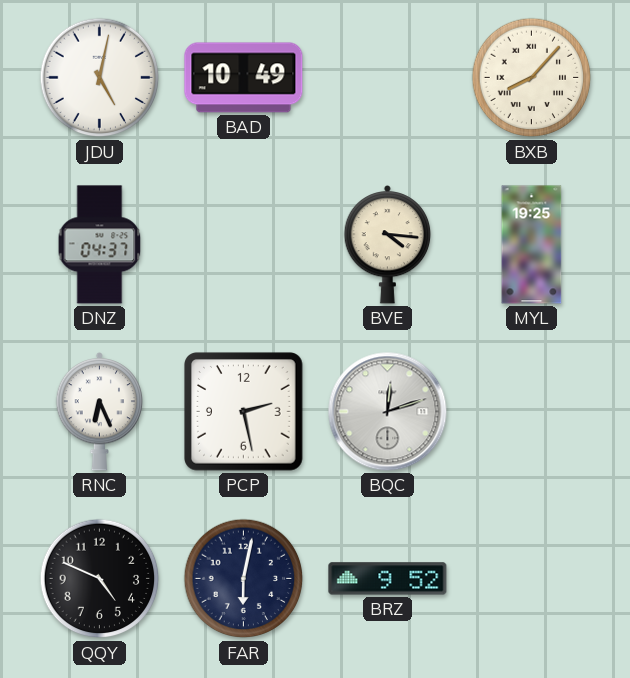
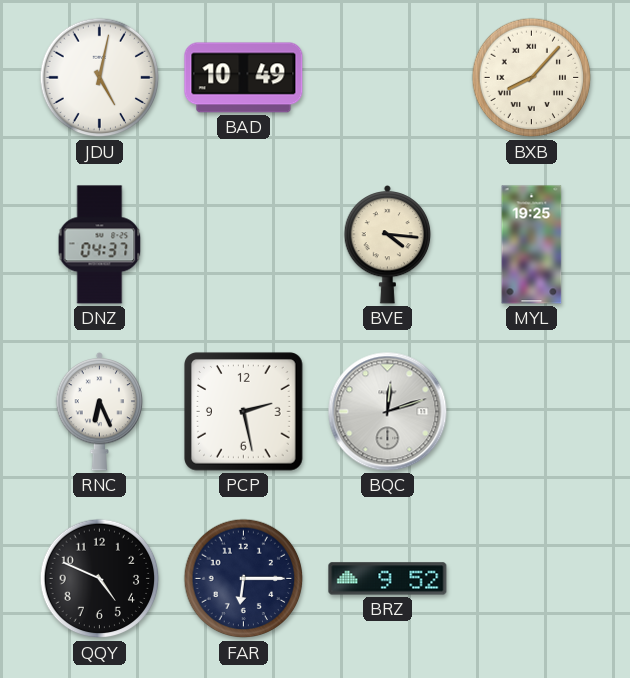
FAR: 6:02 -> 6:15
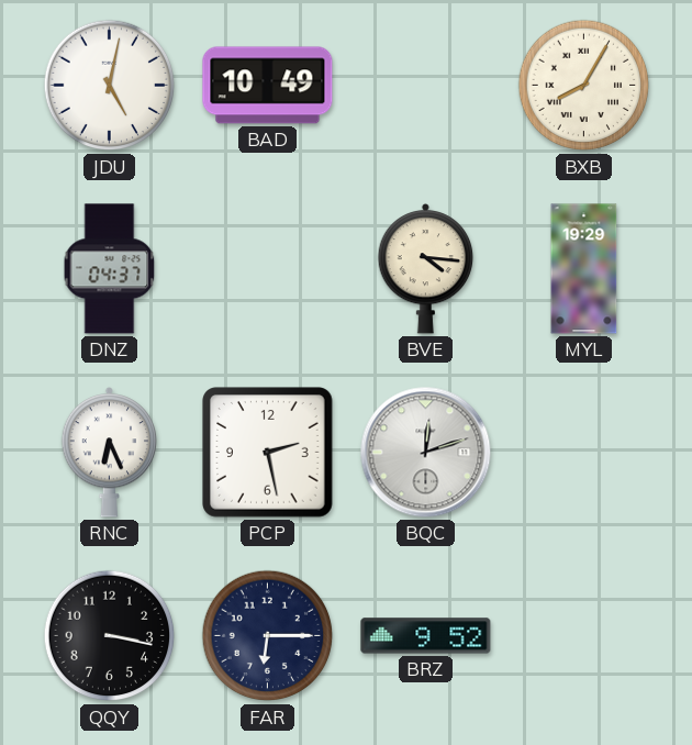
BXB: 8:07 -> 8:05
MYL: 19:25 -> 19:29
QQY: 4:49 -> 3:17
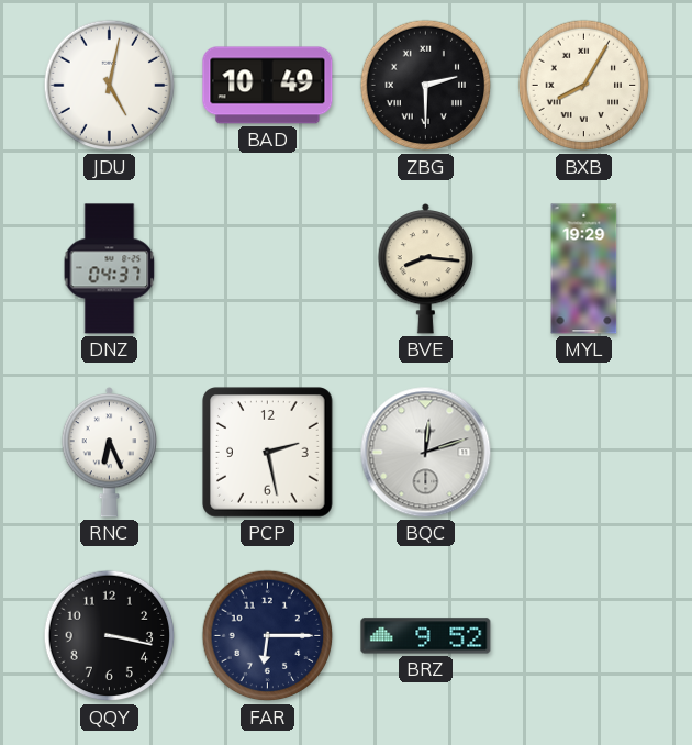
ZBG: none -> 2:30
BVE: 4:16 -> 8:16
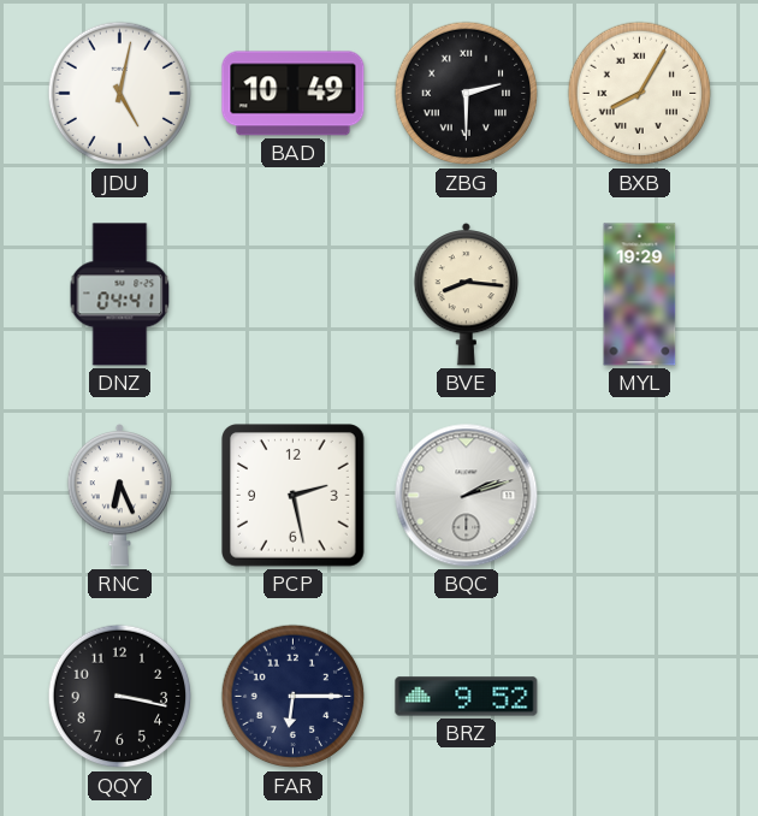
DNZ: 04:37 -> 04:41
BQC: 12:12 -> 2:12
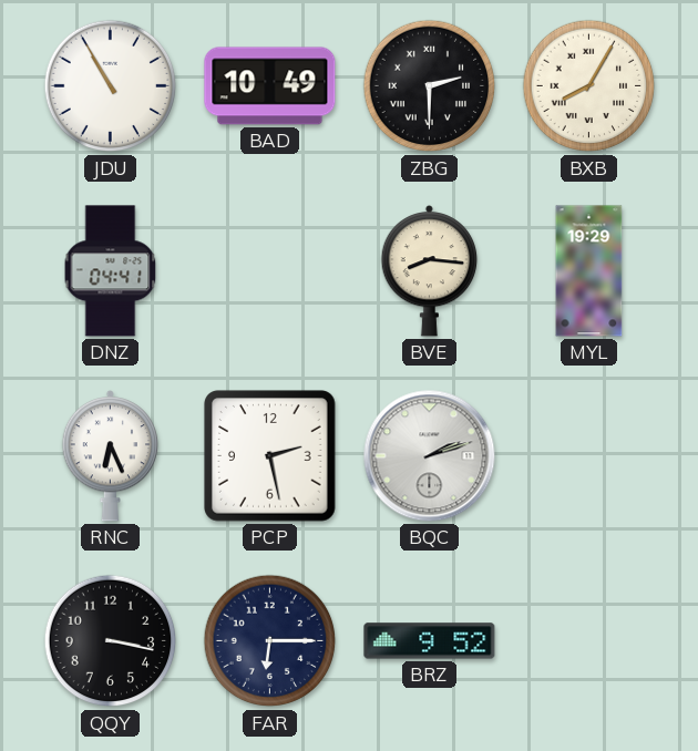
JDU: 5:02 -> 10:55
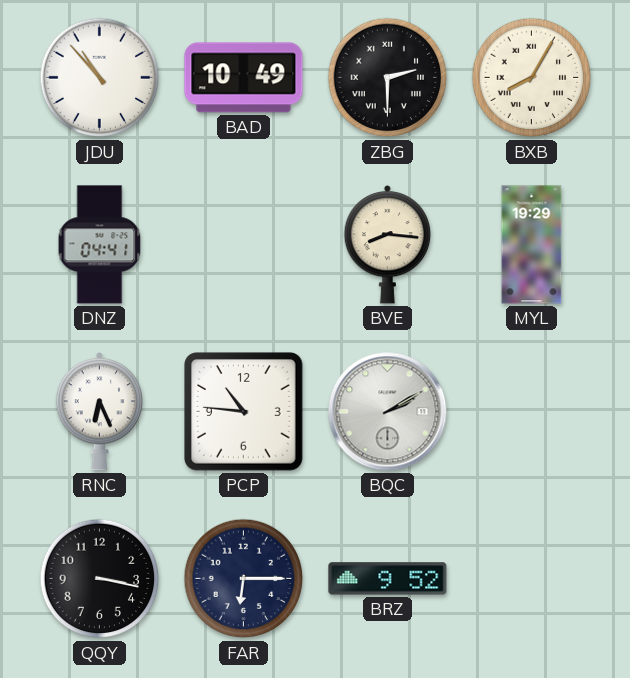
JDU: 10:55 -> 10:53
PCP: 2:28 -> 10:46
BQC: 2:12 -> 2:10
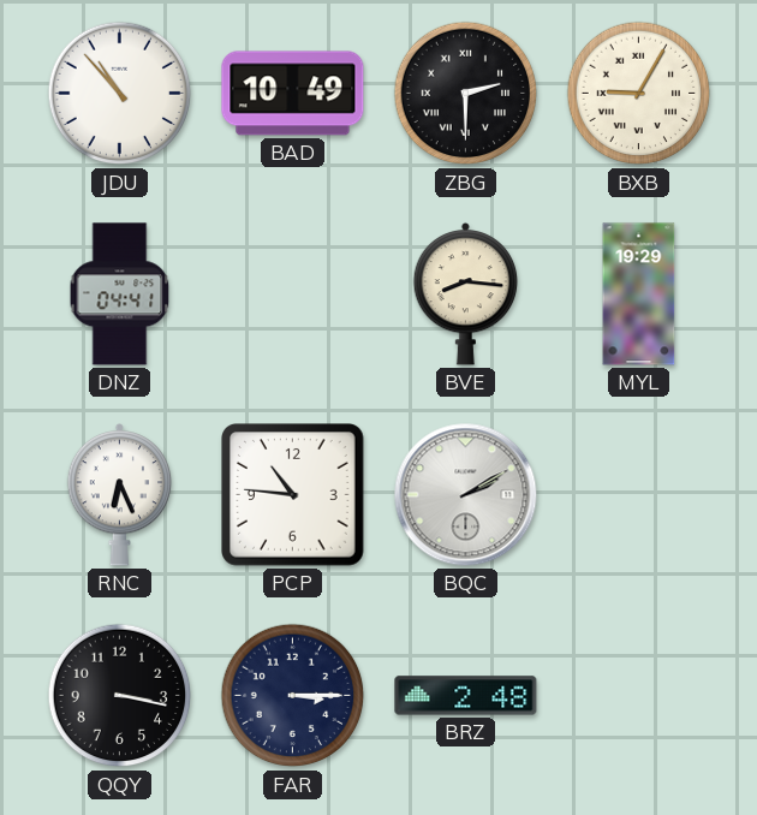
BXB: 8:05 -> 9:05
FAR: 6:15 -> 3:15
BRZ: 9:52 -> 2:48
